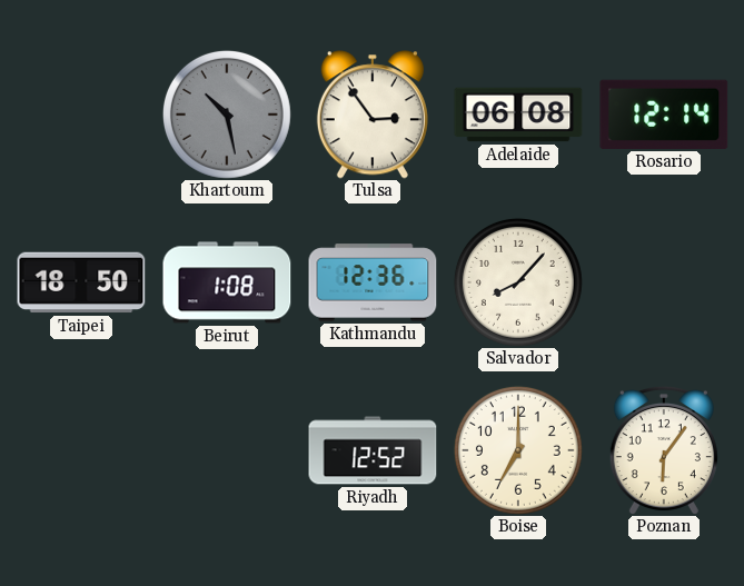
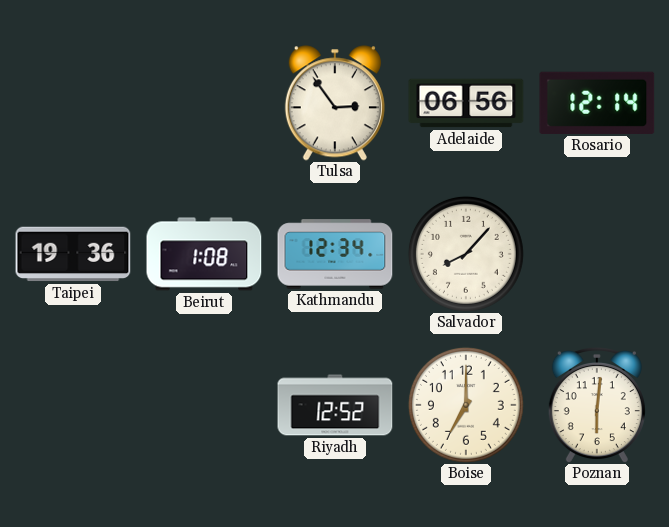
Khartoum: 10:28 -> none
Adelaide: 06:08 -> 06:56
Taipei: 18:50 -> 19:36
Kathmandu: 12:36 -> 12:34
Poznan: 6:06 -> 6:01
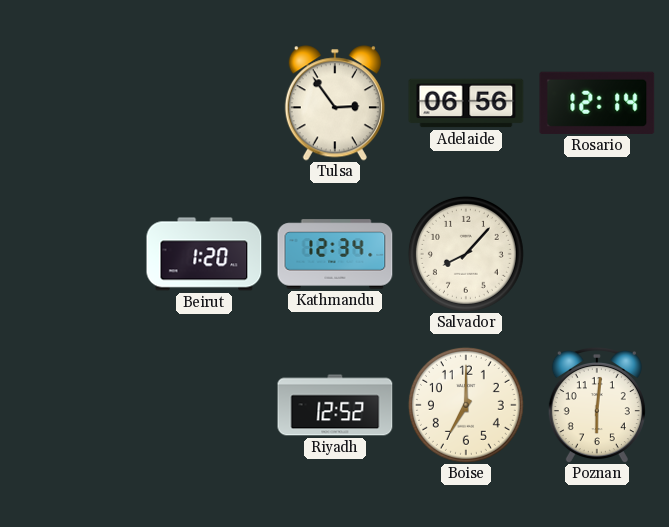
Taipei: 19:36 -> none
Beirut: 1:08 -> 1:20
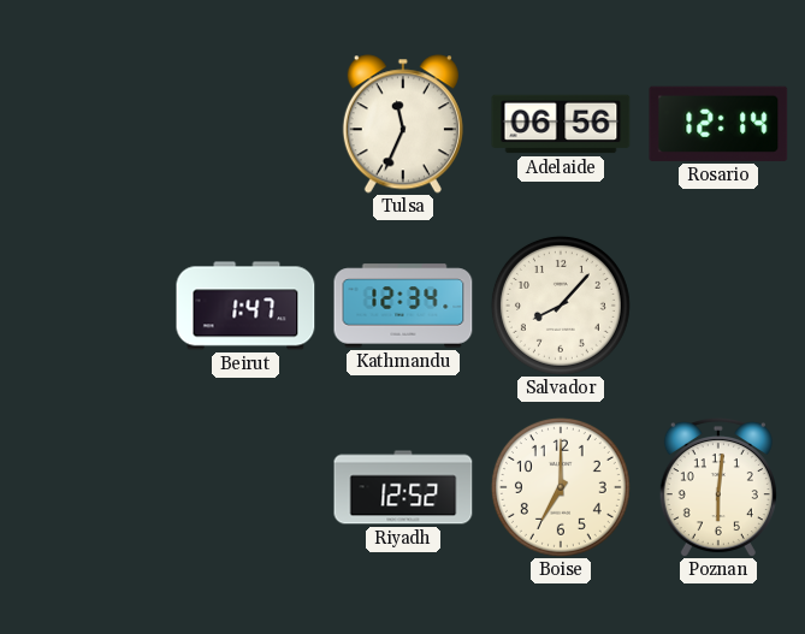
Tulsa: 2:54 -> 11:34
Beirut: 1:20 -> 1:47
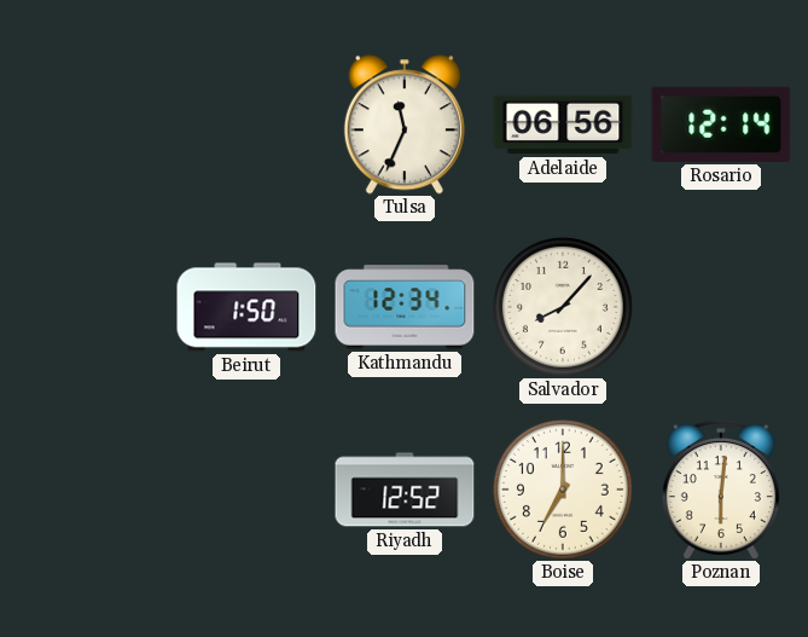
Beirut: 1:47 -> 1:50
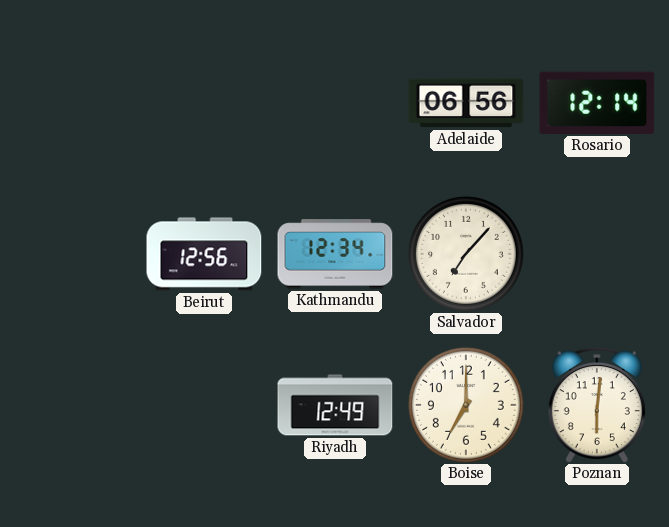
Tulsa: 11:34 -> none
Beirut: 1:50 -> 12:56
Salvador: 8:07 -> 7:07
Riyadh: 12:52 -> 12:49
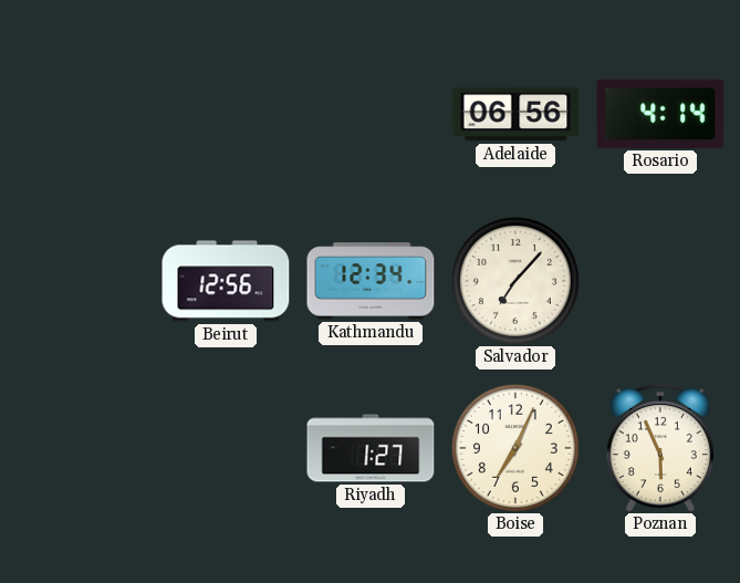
Rosario: 12:14 -> 4:14
Riyadh: 12:49 -> 1:27
Boise: 7:00 -> 7:04
Poznan: 6:01 -> 5:56
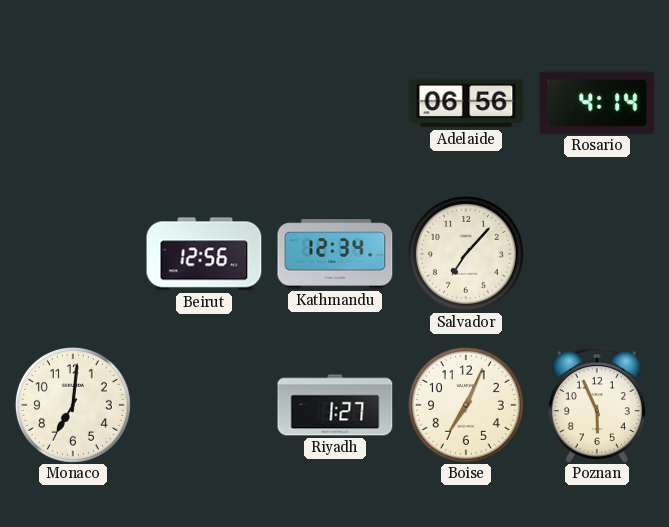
Monaco: none -> 7:01
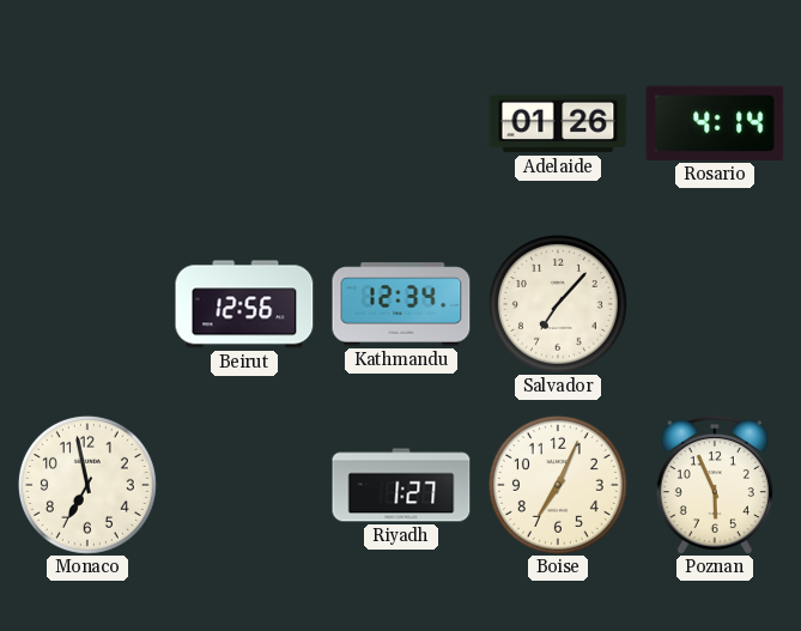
Adelaide: 06:56 -> 01:26
Monaco: 7:01 -> 6:58
